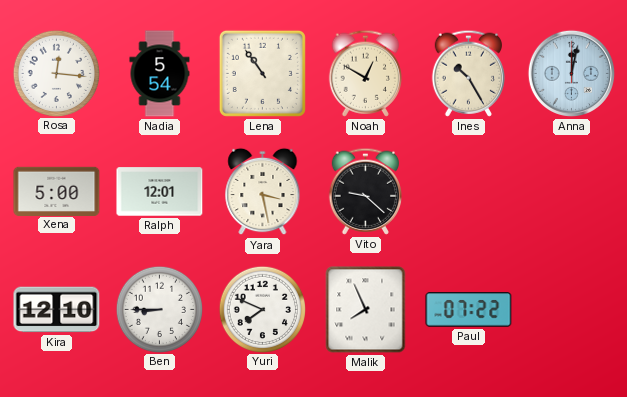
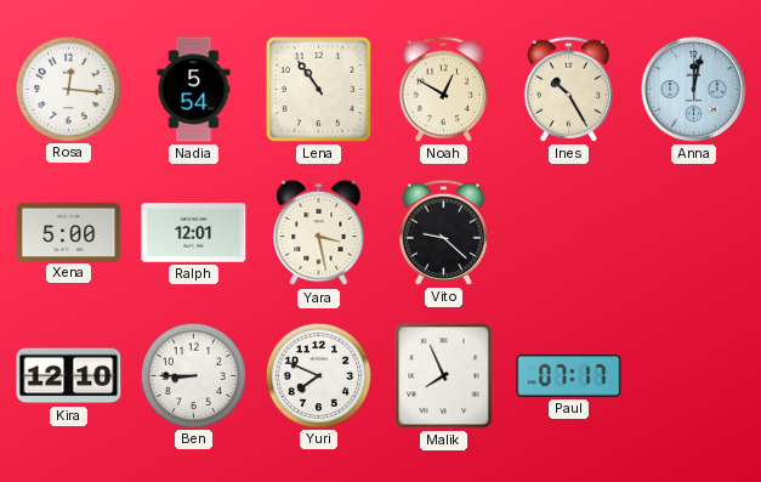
Paul: 07:22 -> 07:17
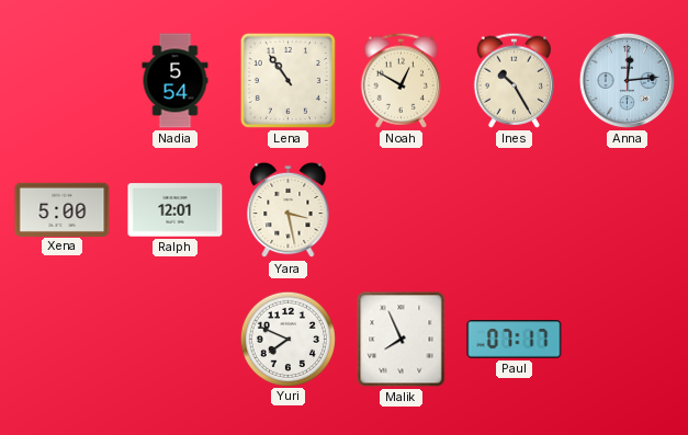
Rosa: 12:16 -> none
Anna: 12:02 -> 12:14
Vito: 9:22 -> none
Kira: 12:10 -> none
Ben: 8:45 -> none
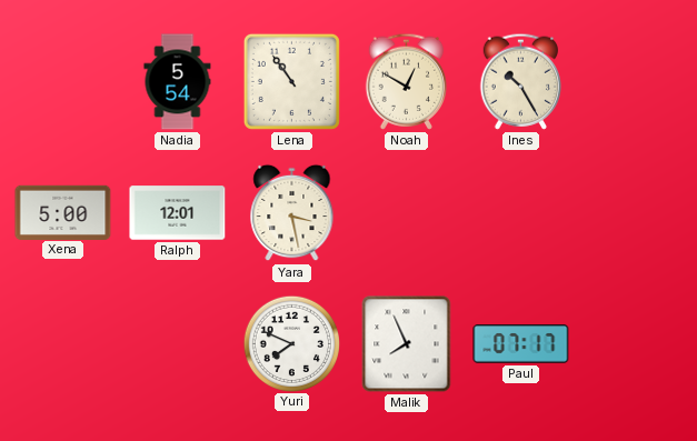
Anna: 12:14 -> none
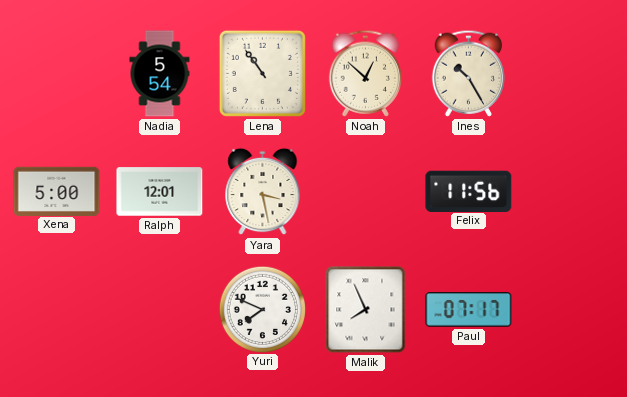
Noah: 12:50 -> 12:52
Felix: none -> 11:56
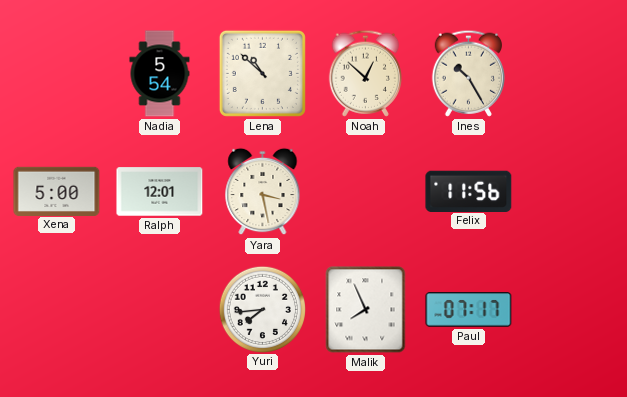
Lena: 10:54 -> 10:52
Yuri: 7:49 -> 7:44
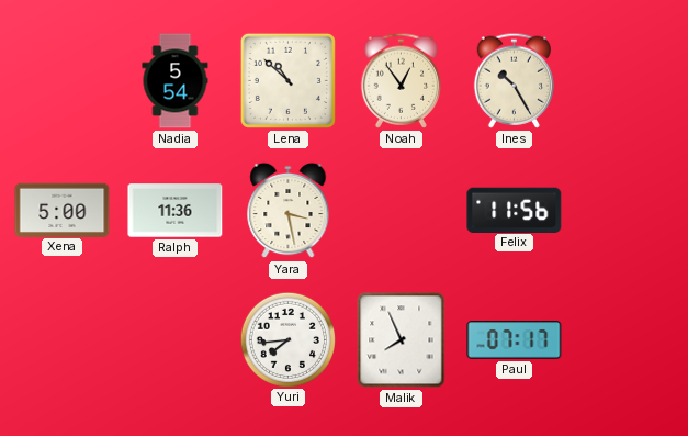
Noah: 12:52 -> 12:54
Ralph: 12:01 -> 11:36
